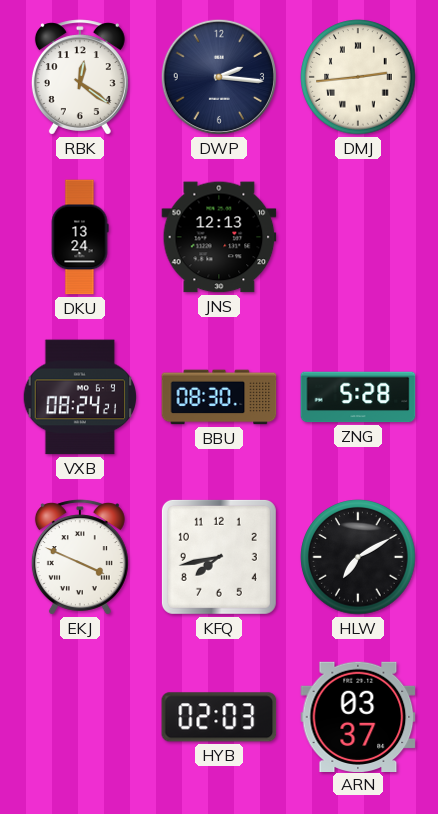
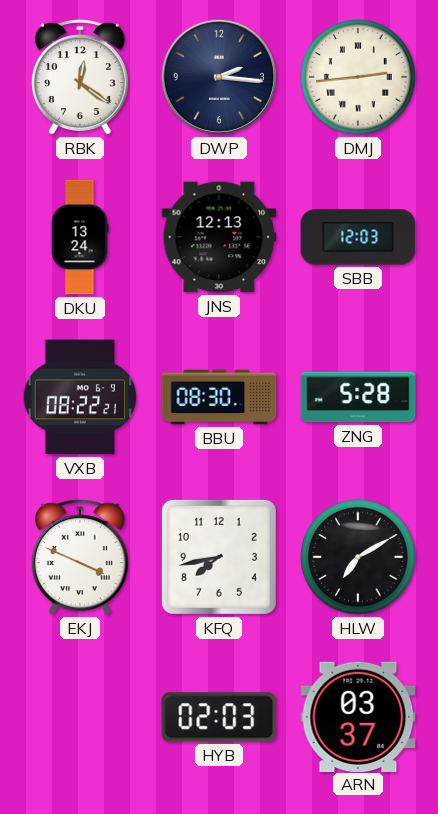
SBB: none -> 12:03
VXB: 08:24 -> 08:22
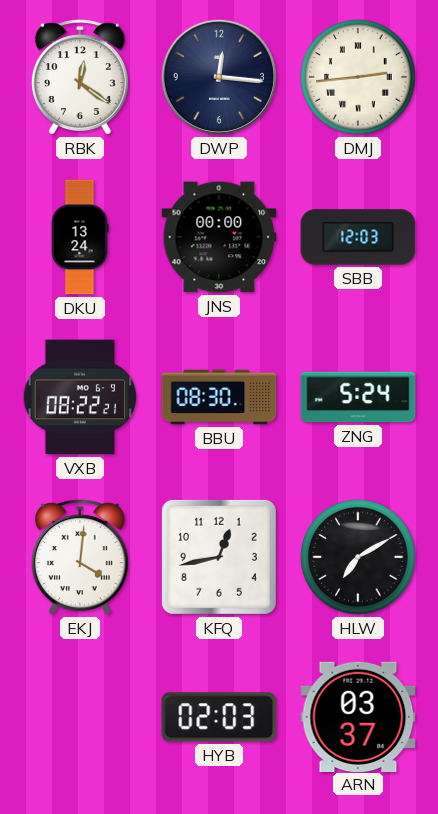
DWP: 2:16 -> 12:16
JNS: 12:13 -> 00:00
ZNG: 5:28 -> 5:24
EKJ: 3:49 -> 4:01
KFQ: 7:43 -> 12:43
